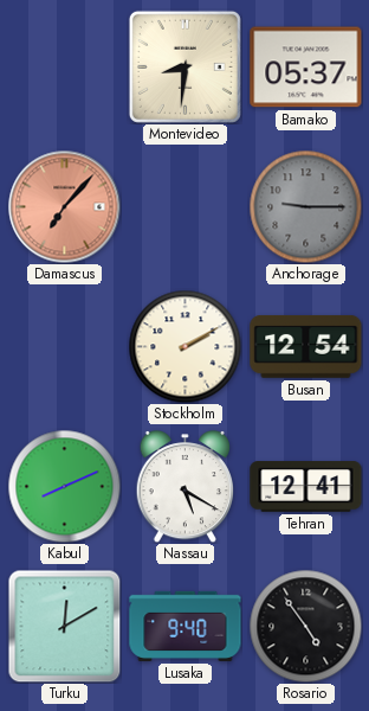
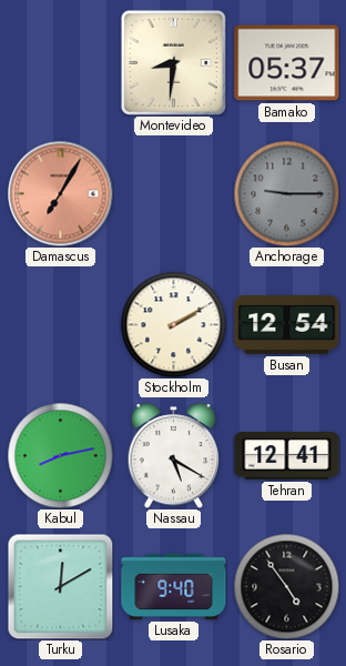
Damascus: 7:07 -> 7:05
Kabul: 8:11 -> 8:13
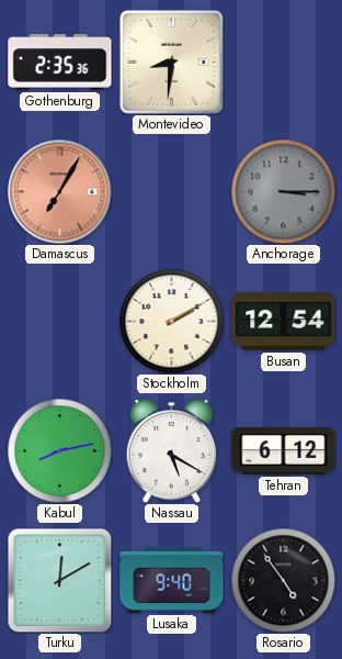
Gothenburg: none -> 2:35
Bamako: 05:37 -> none
Anchorage: 9:15 -> 3:15
Tehran: 12:41 -> 6:12
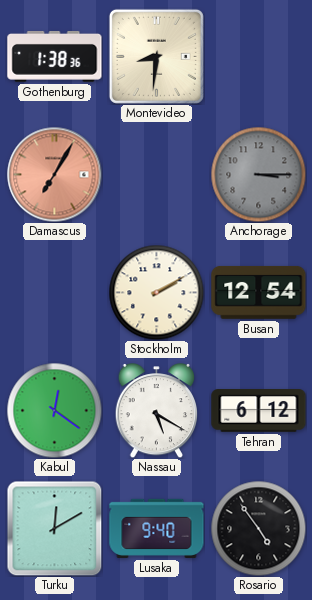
Gothenburg: 2:35 -> 1:38
Kabul: 8:13 -> 12:21
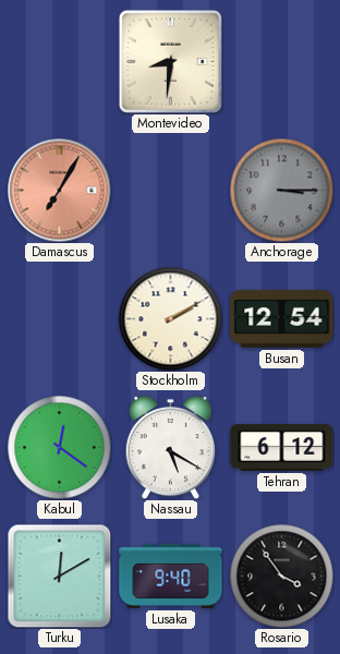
Gothenburg: 1:38 -> none
Rosario: 4:54 -> 3:54
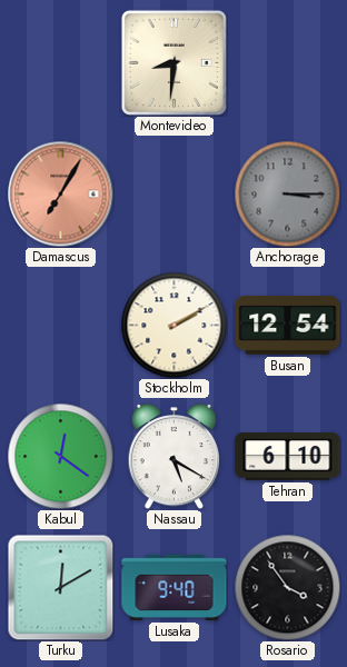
Tehran: 6:12 -> 6:10
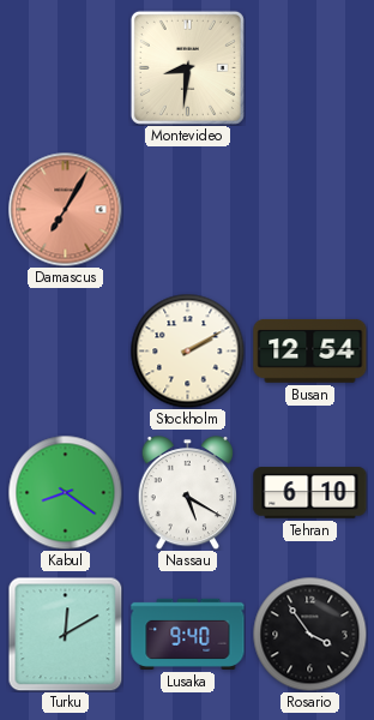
Anchorage: 3:15 -> none
Kabul: 12:21 -> 8:21
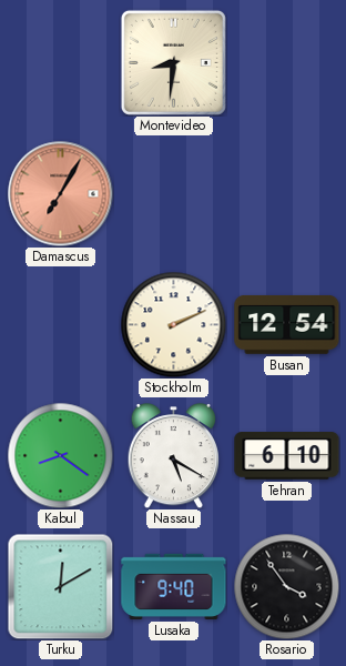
Stockholm: 2:10 -> 2:11
